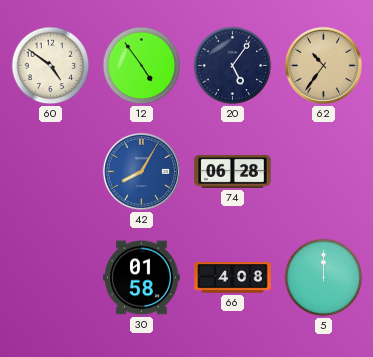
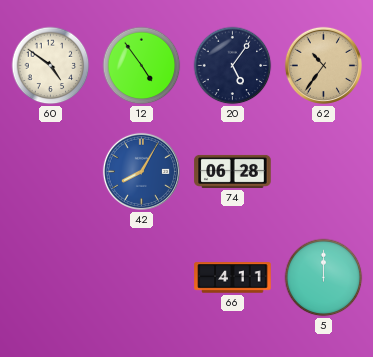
30: 01:58 -> none
66: 4:08 -> 4:11
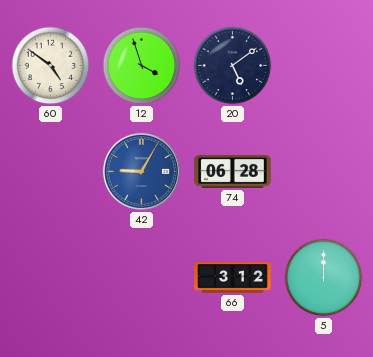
12: 4:54 -> 3:57
20: 5:06 -> 5:09
62: 10:36 -> none
42: 8:05 -> 9:05
66: 4:11 -> 3:12
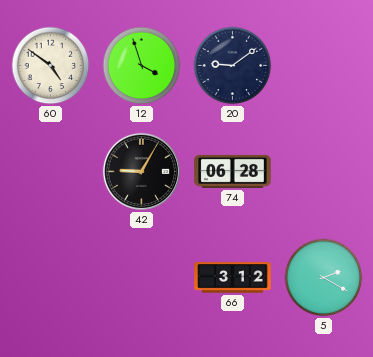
20: 5:09 -> 9:09
42 dial: blue -> black
5: 12:00 -> 2:20
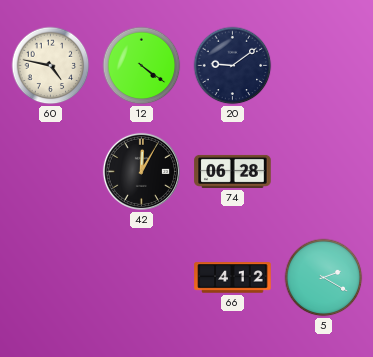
60: 4:51 -> 4:47
12: 3:57 -> 4:21
42: 9:05 -> 12:05
66: 3:12 -> 4:12
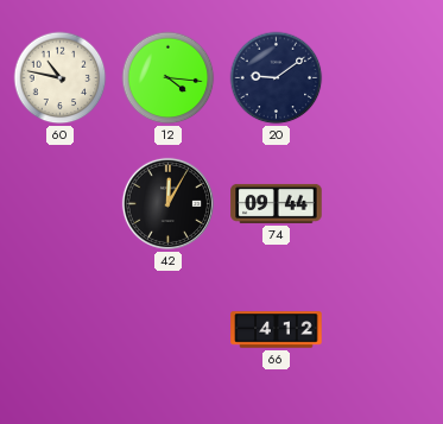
60: 4:47 -> 10:47
12: 4:21 -> 4:16
74: 06:28 -> 09:44
5: 2:20 -> none
